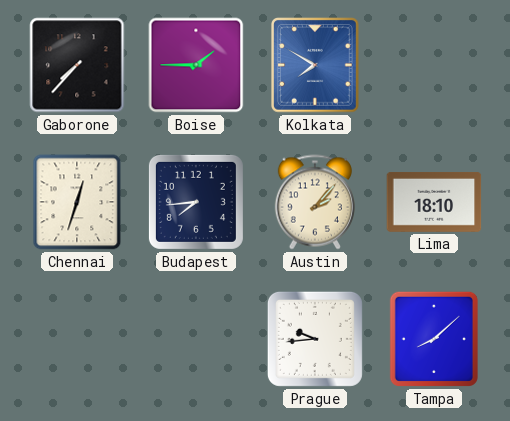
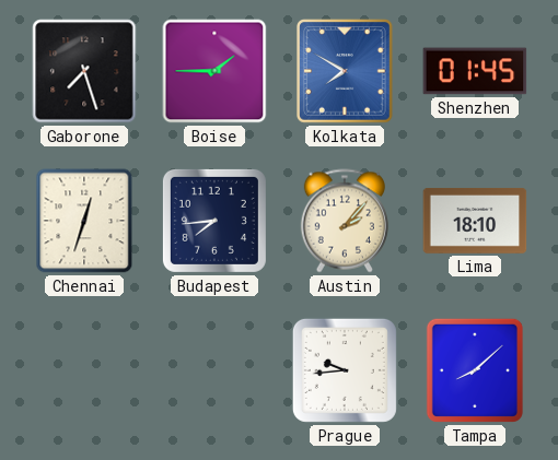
Gaborone: 7:37 -> 7:27
Shenzhen: none -> 01:45
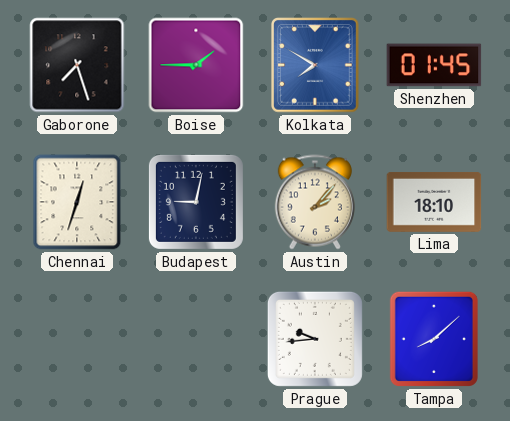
Budapest: 7:44 -> 9:02
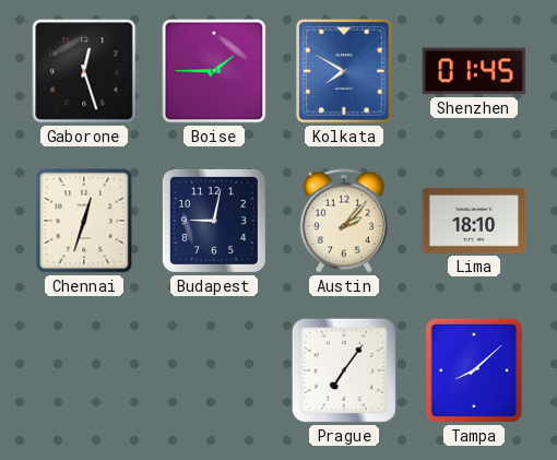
Gaborone: 7:27 -> 12:27
Prague: 9:44 -> 7:06
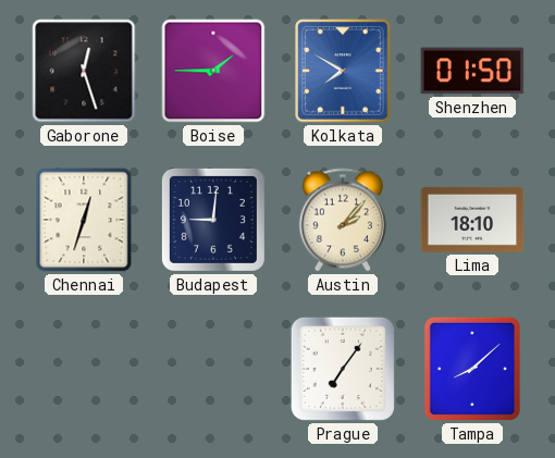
Shenzhen: 01:45 -> 01:50
Budapest: 9:02 -> 9:01
